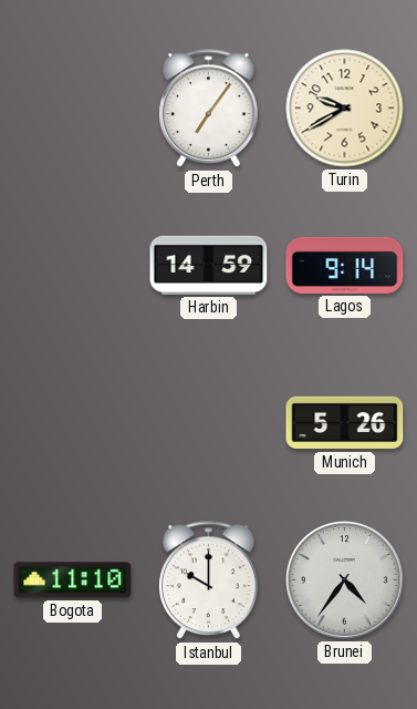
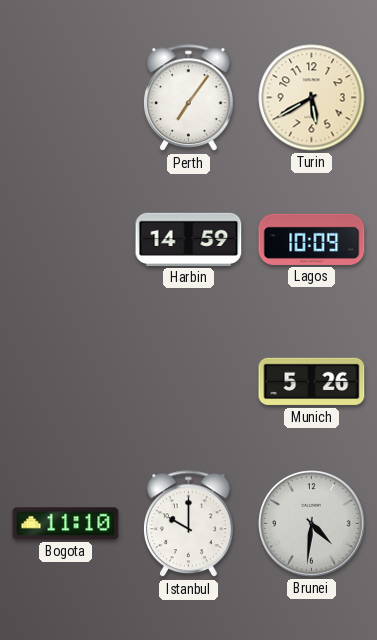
Turin: 9:40 -> 5:40
Lagos: 9:14 -> 10:09
Brunei: 4:36 -> 4:31
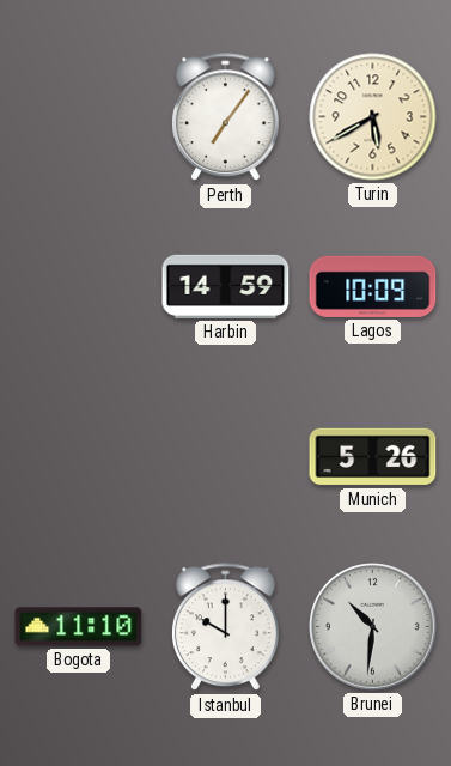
Brunei: 4:31 -> 10:31
